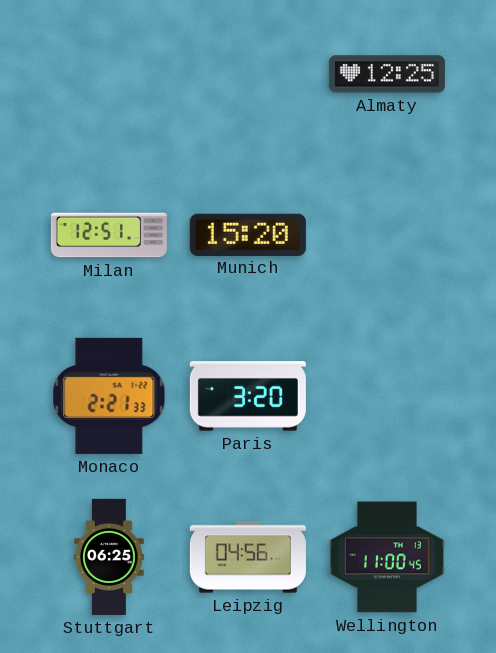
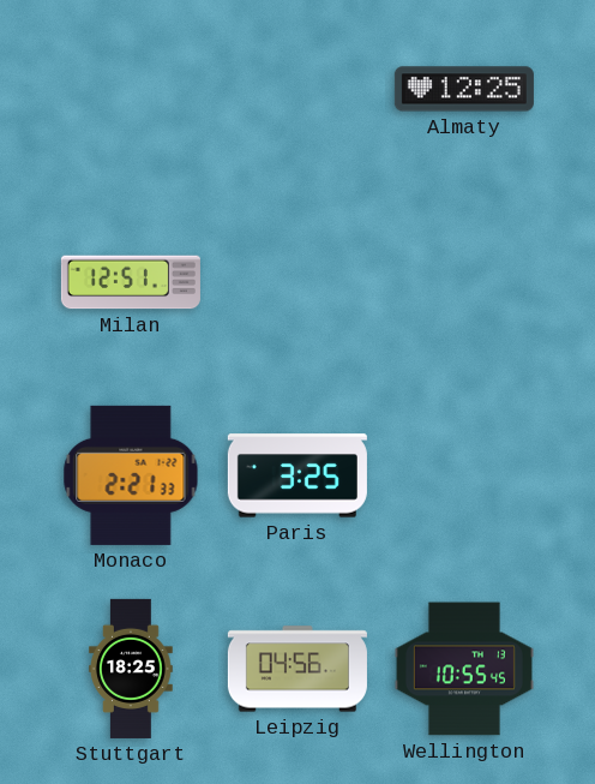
Munich: 15:20 -> none
Paris: 3:20 -> 3:25
Stuttgart: 06:25 -> 18:25
Wellington: 11:00 -> 10:55
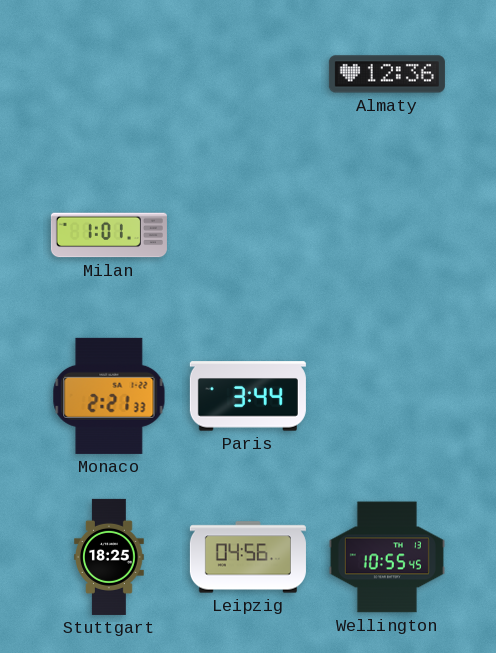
Almaty: 12:25 -> 12:36
Milan: 12:51 -> 1:01
Paris: 3:25 -> 3:44
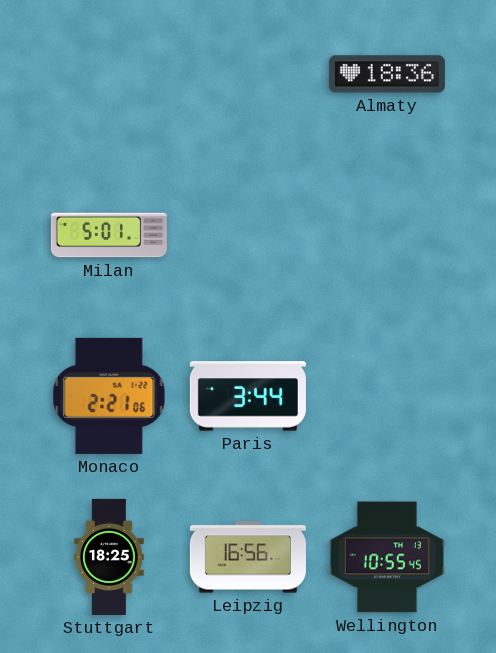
Almaty: 12:36 -> 18:36
Milan: 1:01 -> 5:01
Monaco: 2:21:33 -> 2:21:06
Leipzig: 04:56 -> 16:56
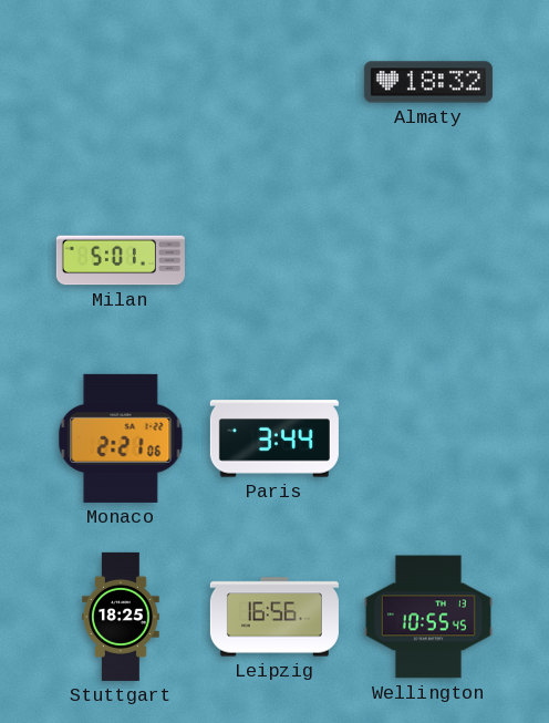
Almaty: 18:36 -> 18:32
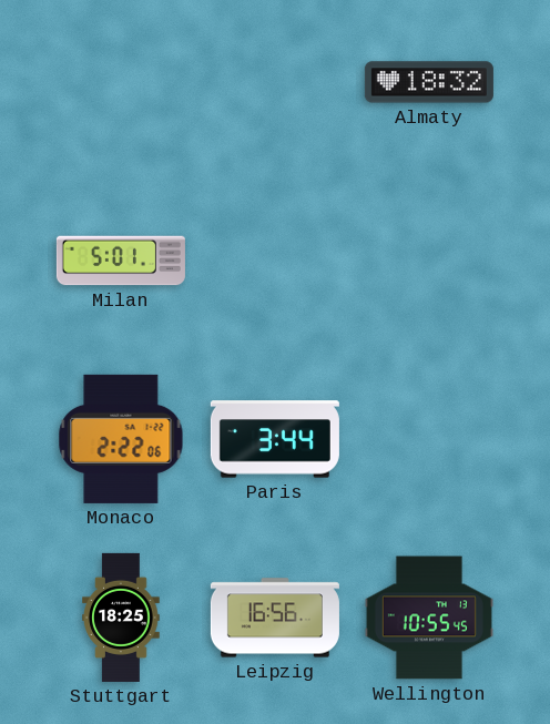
Monaco: 2:21 -> 2:22
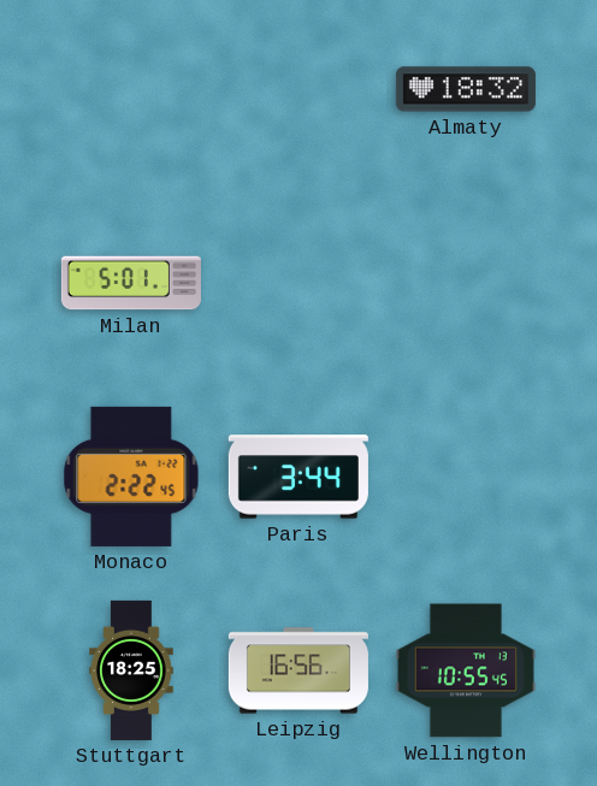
Monaco: 2:22:06 -> 2:22:45
